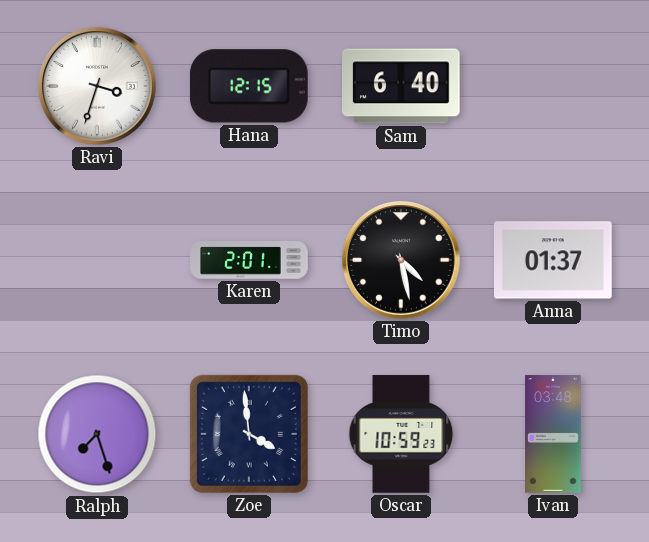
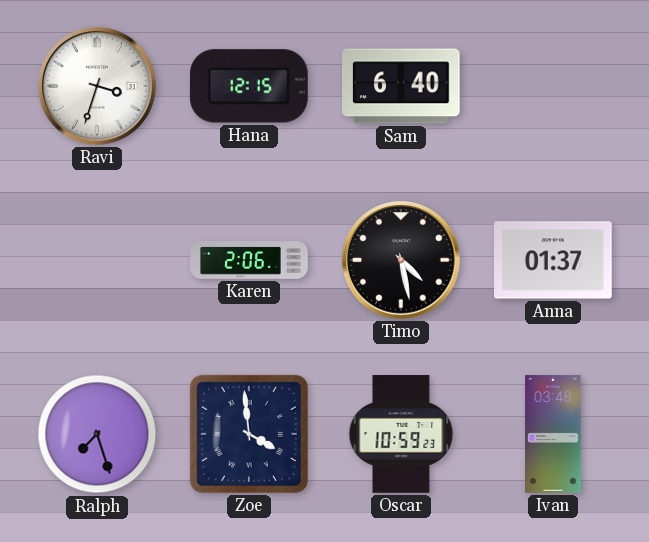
Karen: 2:01 -> 2:06
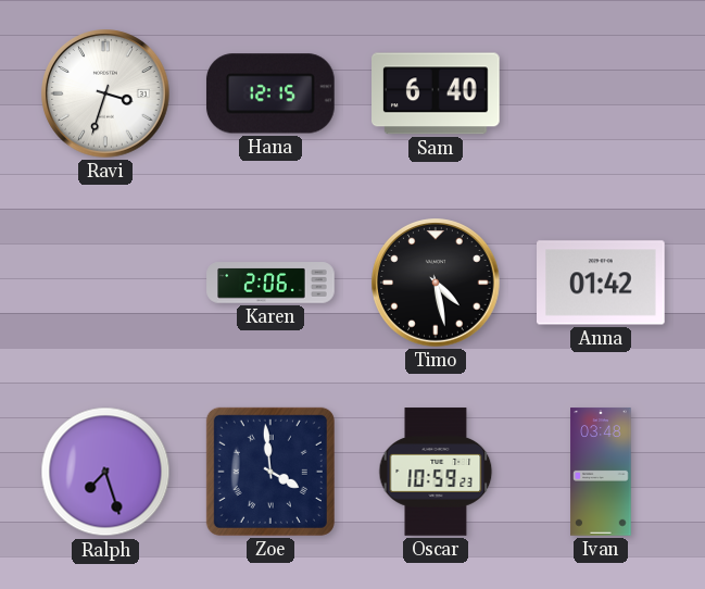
Anna: 01:37 -> 01:42
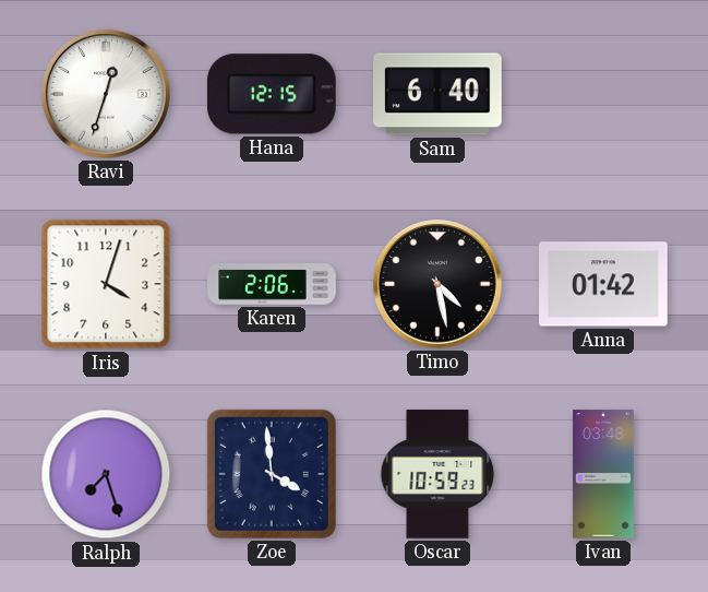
Ravi: 3:33 -> 12:33
Iris: none -> 4:03
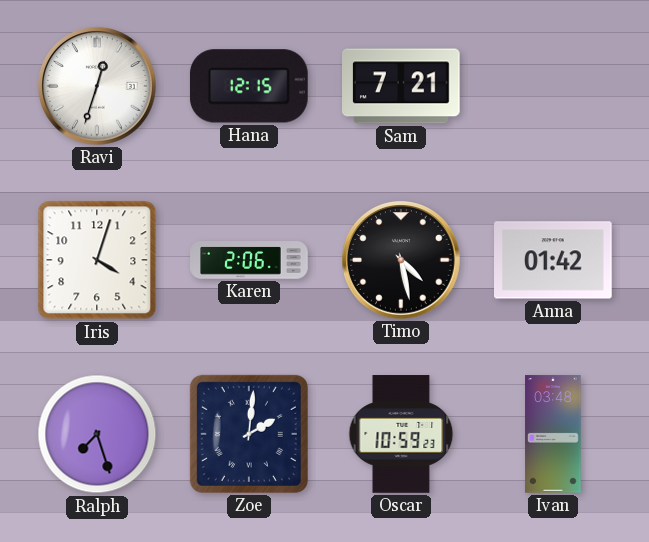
Sam: 6:40 -> 7:21
Zoe: 3:59 -> 2:01
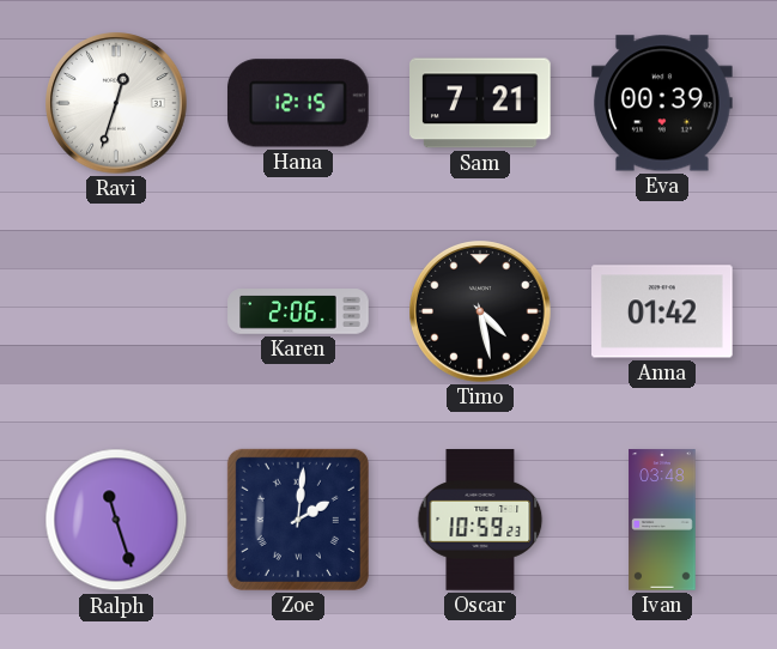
Eva: none -> 00:39
Iris: 4:03 -> none
Ralph: 7:27 -> 11:27
